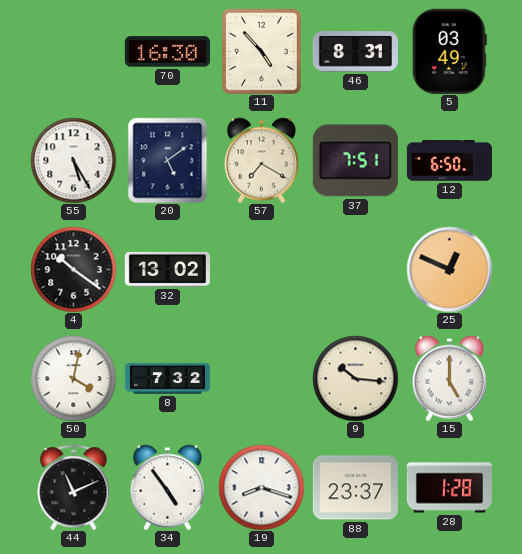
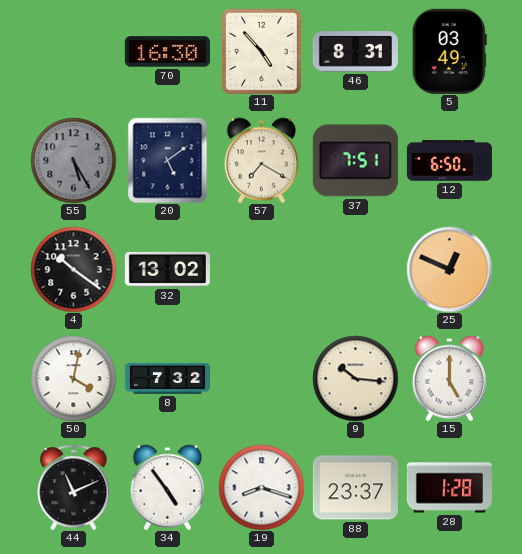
55 dial: white -> grey
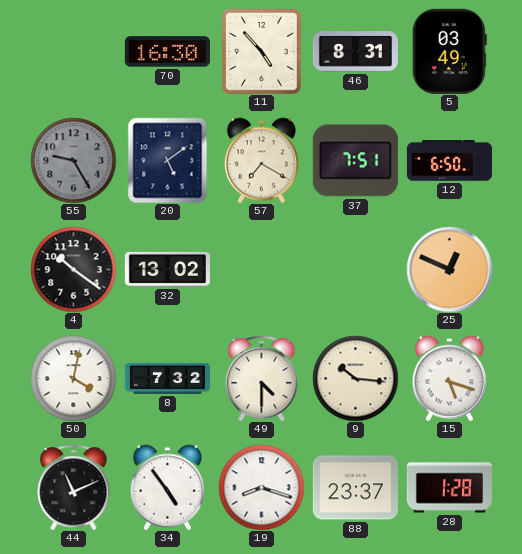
55: 5:25 -> 9:25
49: none -> 4:30
15: 5:00 -> 5:18
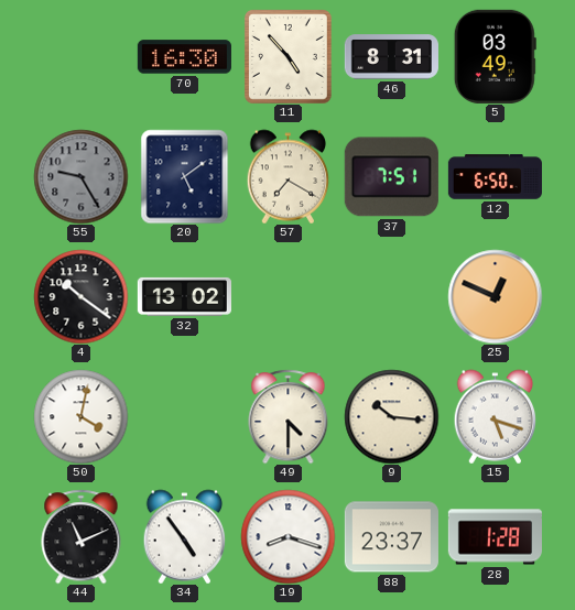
8: 7:32 -> none
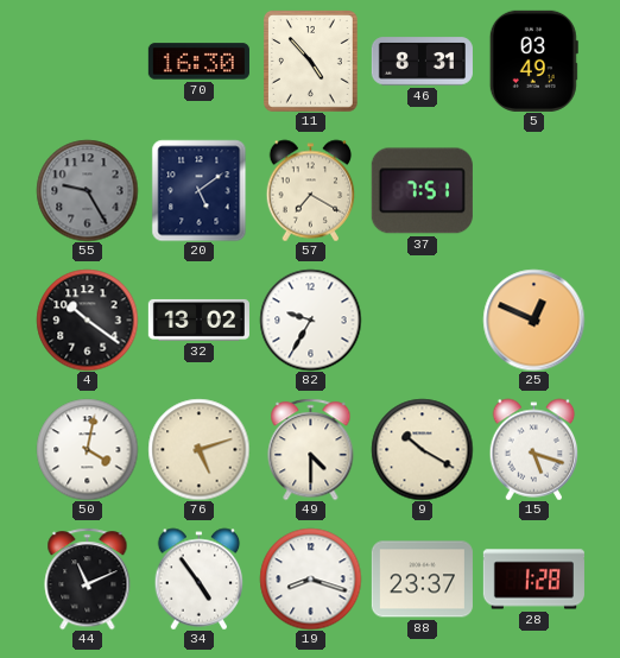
12: 6:50 -> none
82: none -> 9:35
76: none -> 5:12
9: 10:16 -> 10:20
